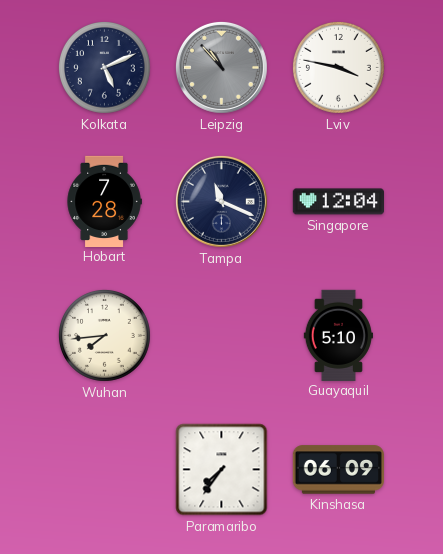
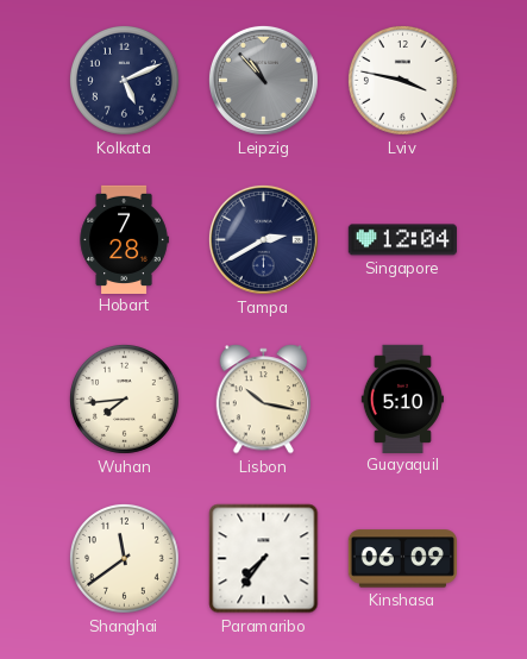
Tampa: 11:19 -> 2:40
Lisbon: none -> 10:17
Shanghai: none -> 11:39
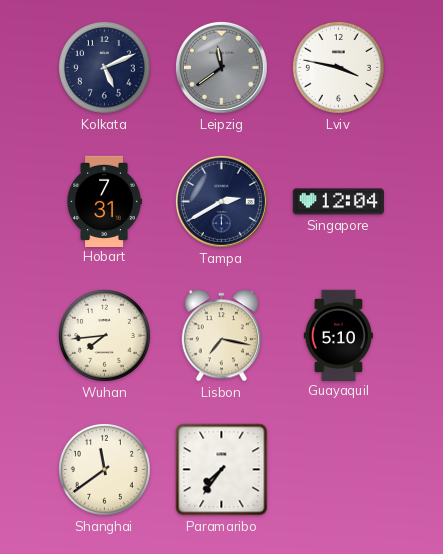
Leipzig: 10:53 -> 11:39
Hobart: 7:28 -> 7:31
Lisbon: 10:17 -> 7:17
Kinshasa: 06:09 -> none
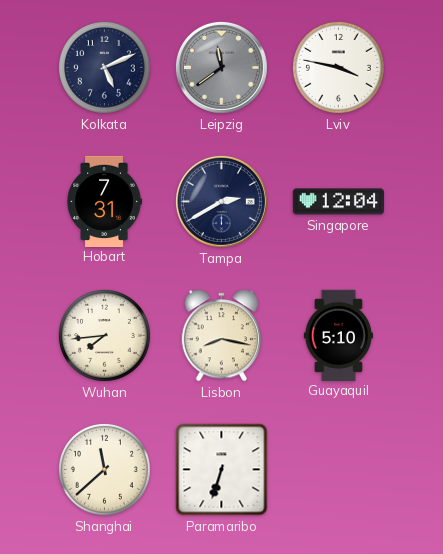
Lisbon: 7:17 -> 8:17
Shanghai: 11:39 -> 11:38
Paramaribo: 7:36 -> 6:33
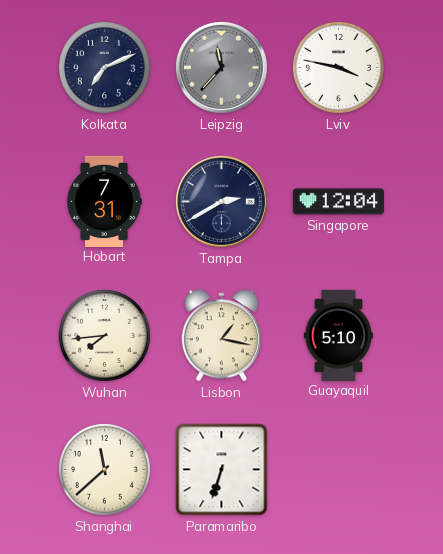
Kolkata: 5:11 -> 7:11
Leipzig: 11:39 -> 11:37
Lisbon: 8:17 -> 1:17
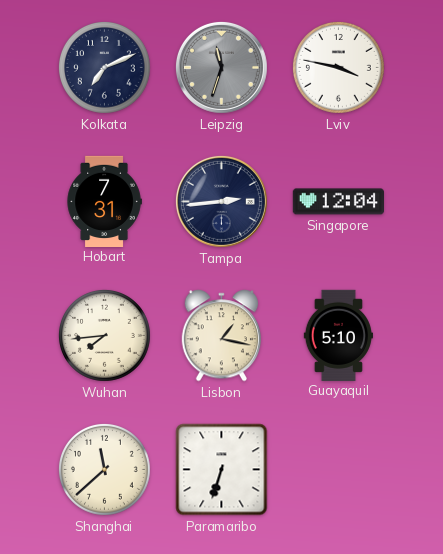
Leipzig: 11:37 -> 11:33
Tampa: 2:40 -> 2:44
